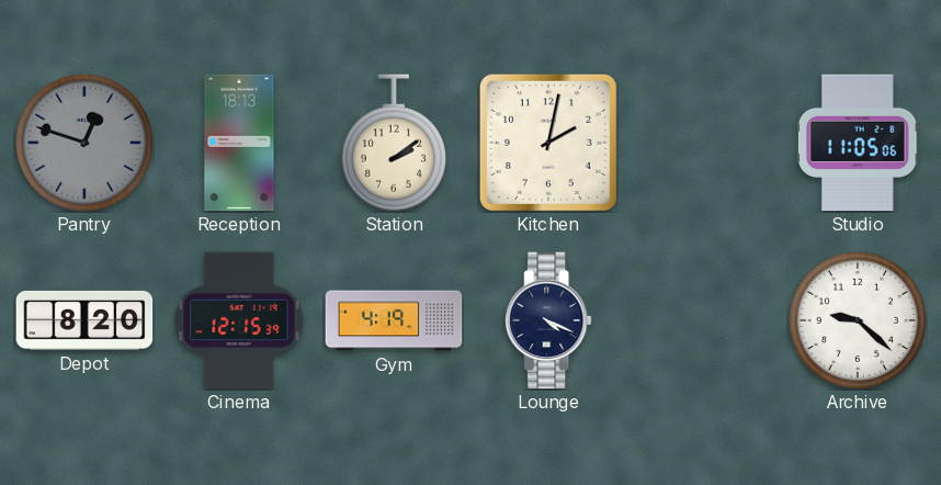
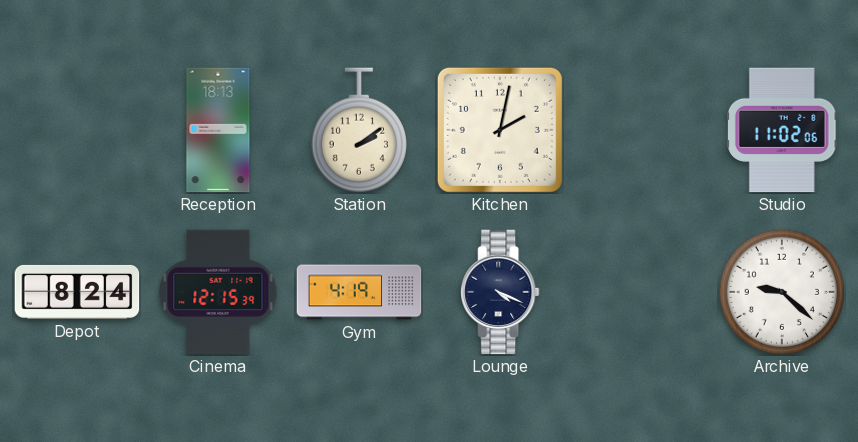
Pantry: 12:48 -> none
Studio: 11:05 -> 11:02
Depot: 8:20 -> 8:24
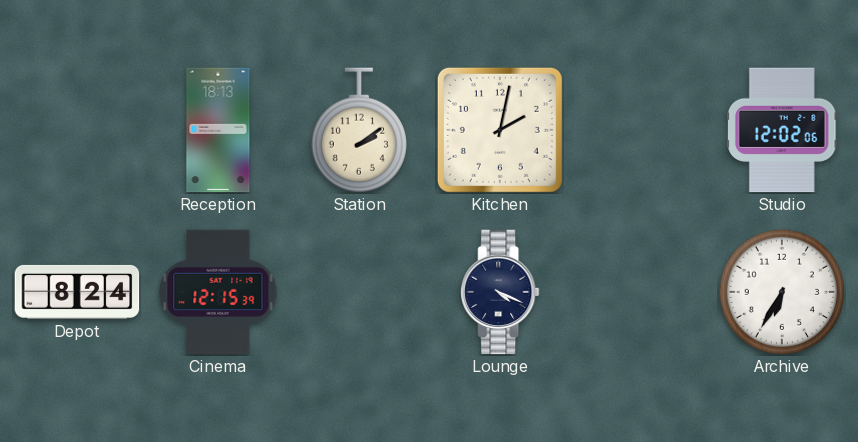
Studio: 11:02 -> 12:02
Gym: 4:19 -> none
Archive: 9:22 -> 6:35
